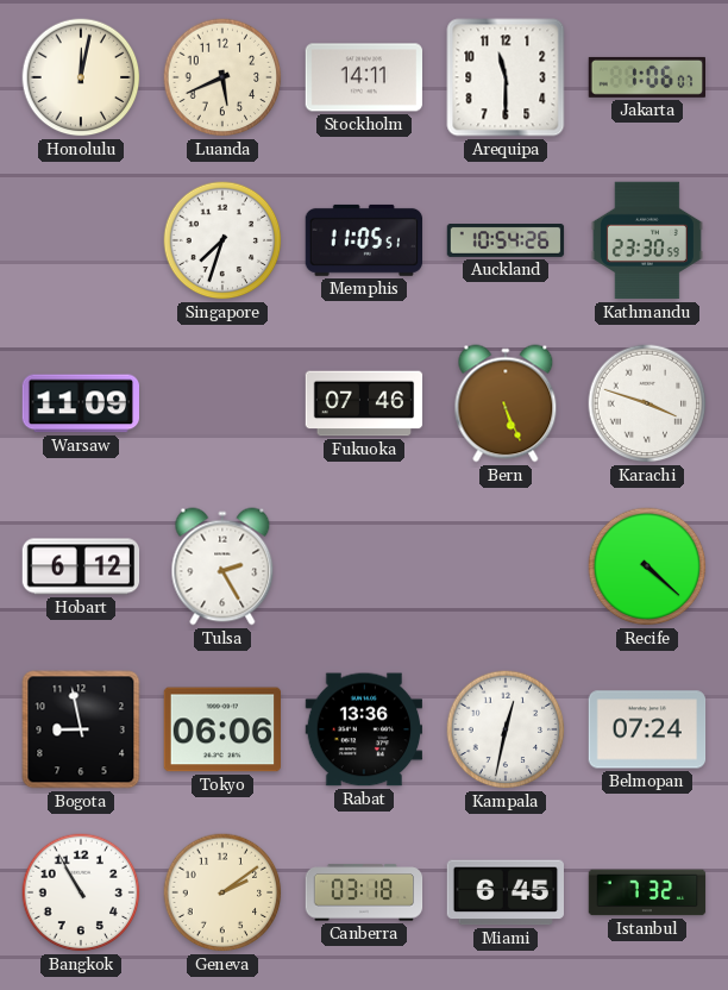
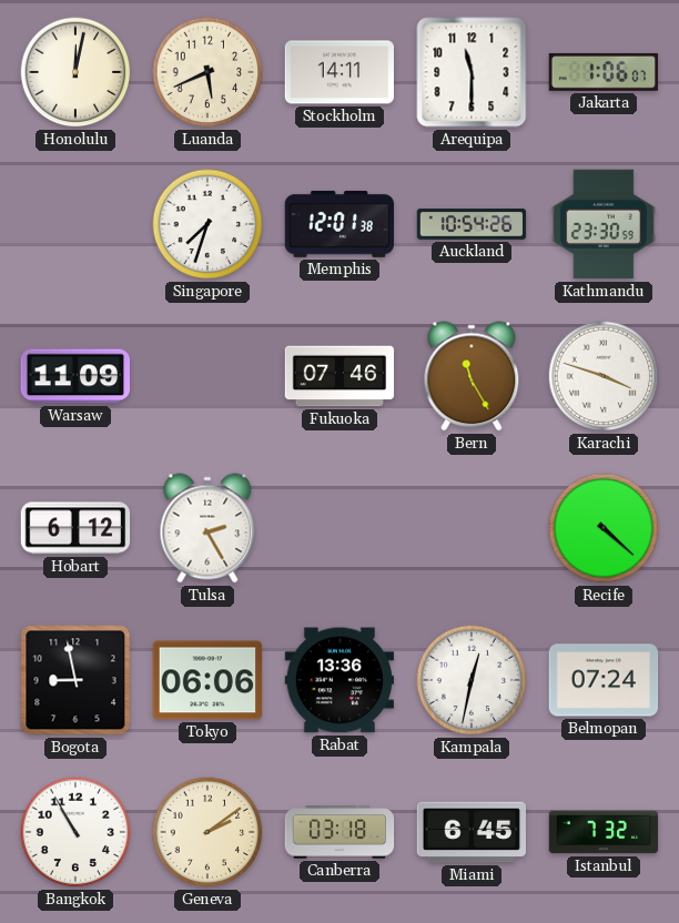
Memphis: 11:05 -> 12:01
Bern: 5:26 -> 11:25
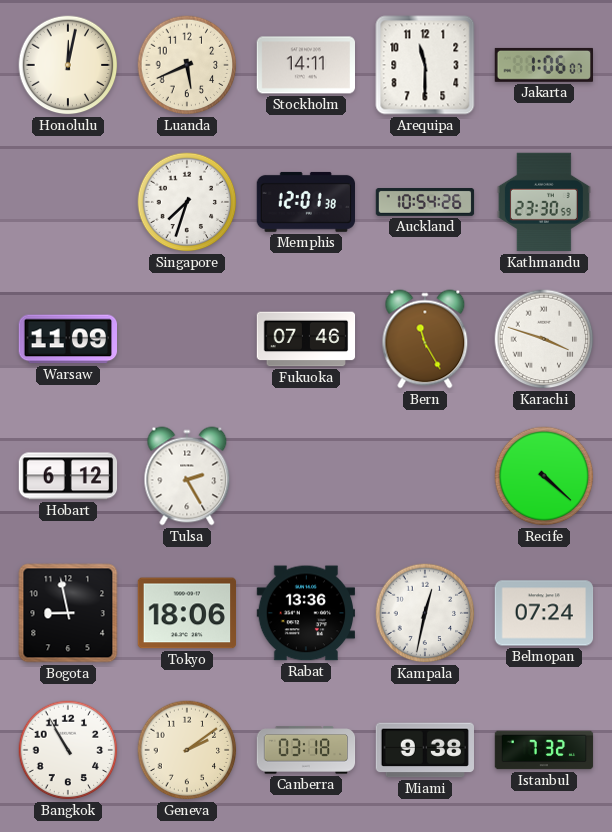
Tokyo: 06:06 -> 18:06
Miami: 6:45 -> 9:38
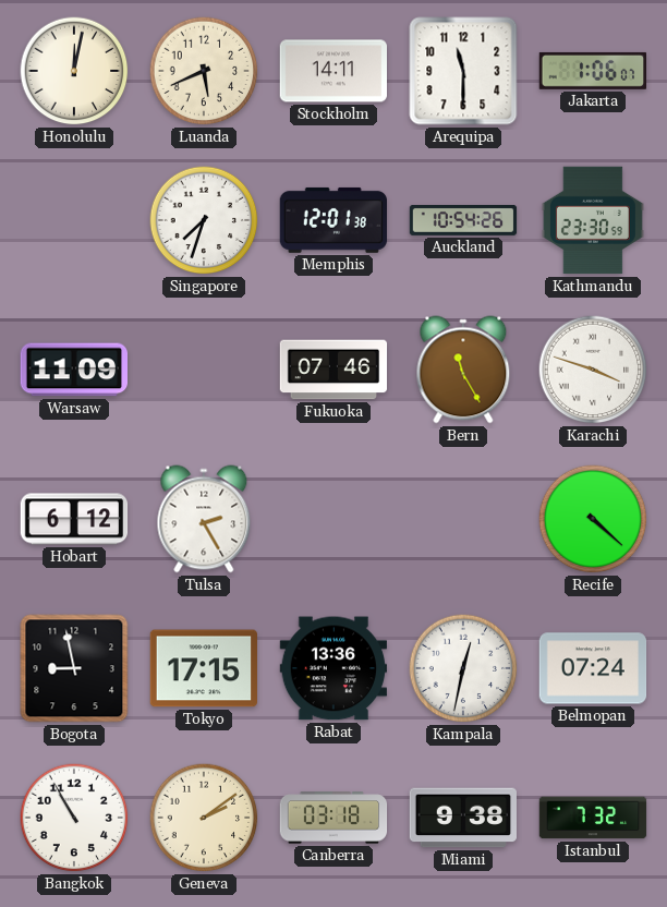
Tokyo: 18:06 -> 17:15
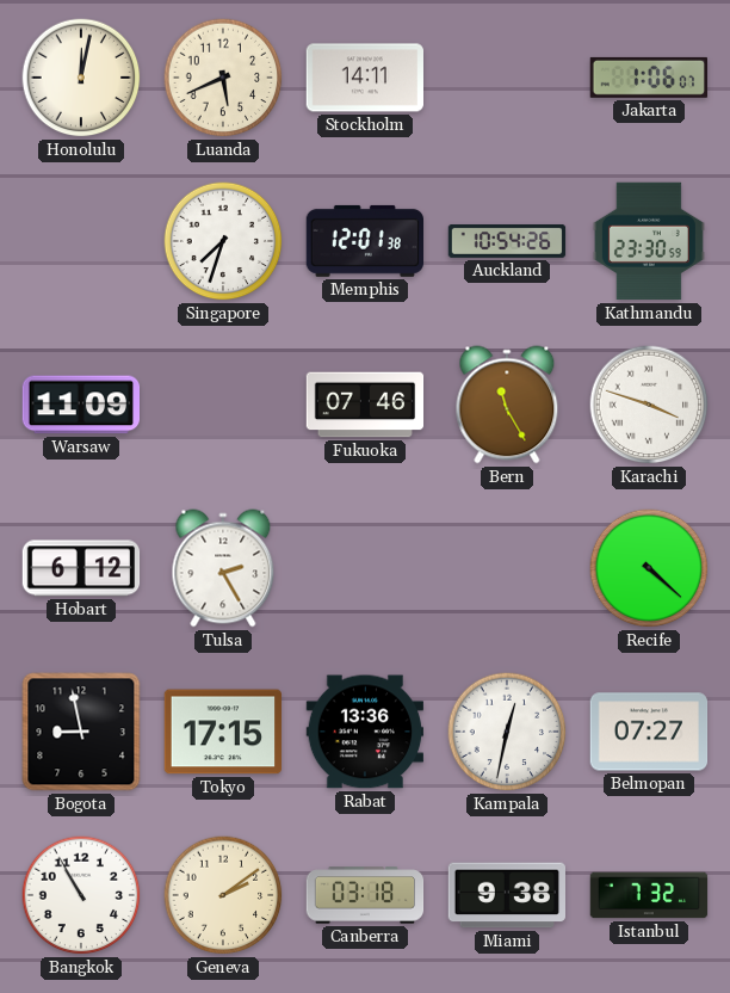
Arequipa: 11:30 -> none
Belmopan: 07:24 -> 07:27
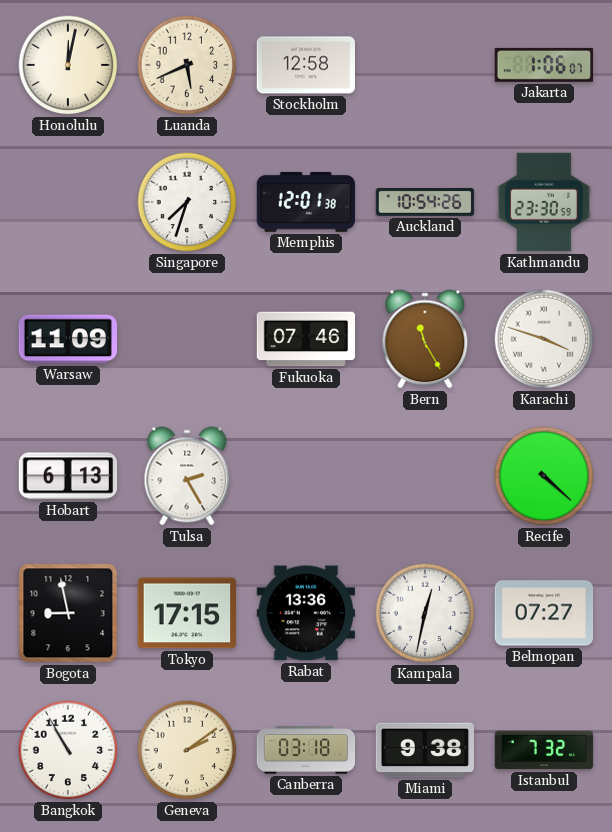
Stockholm: 14:11 -> 12:58
Hobart: 6:12 -> 6:13
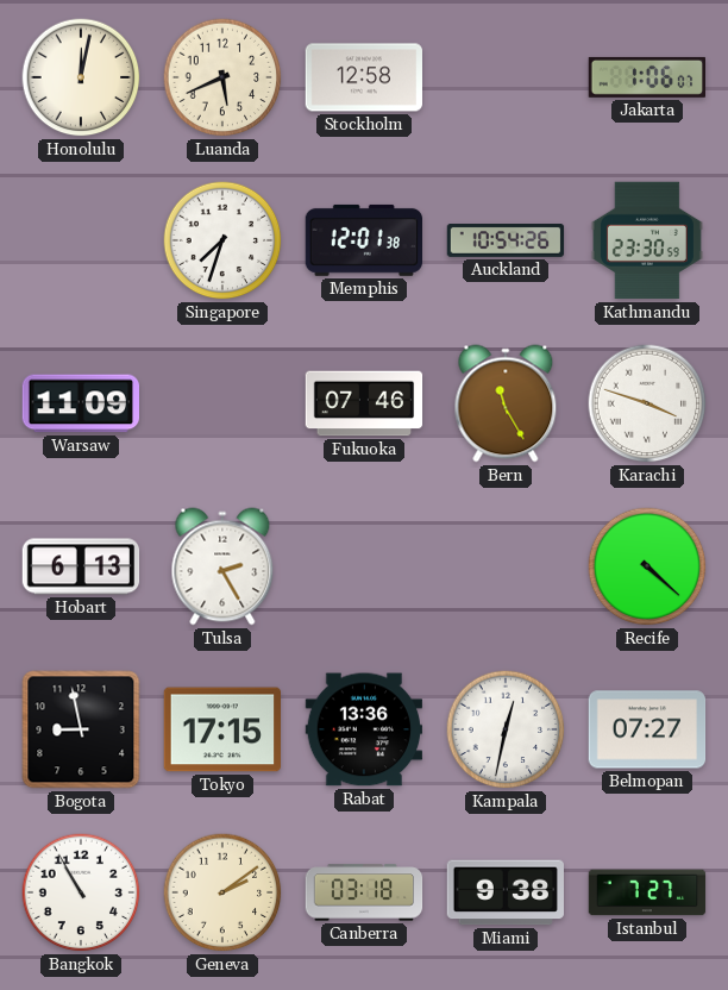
Istanbul: 7:32 -> 7:27
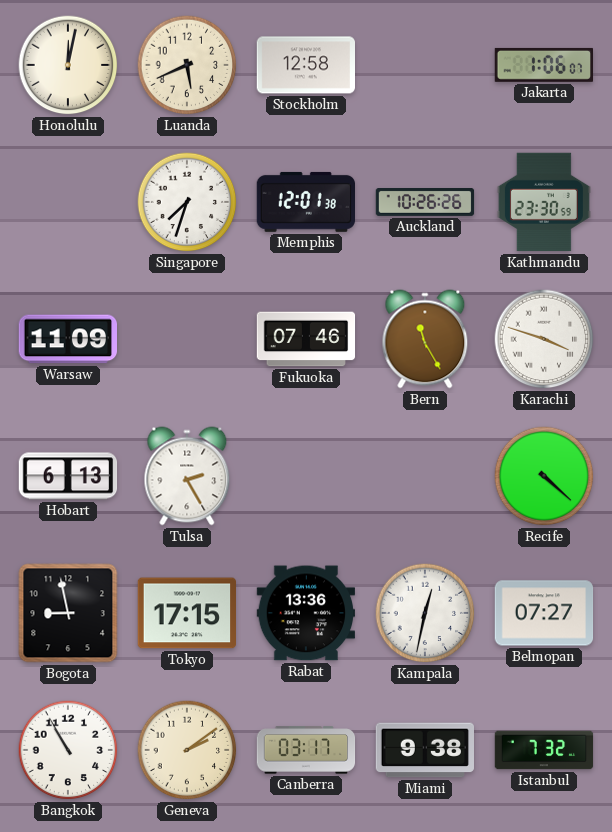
Auckland: 10:54 -> 10:26
Canberra: 03:18 -> 03:17
Istanbul: 7:27 -> 7:32
